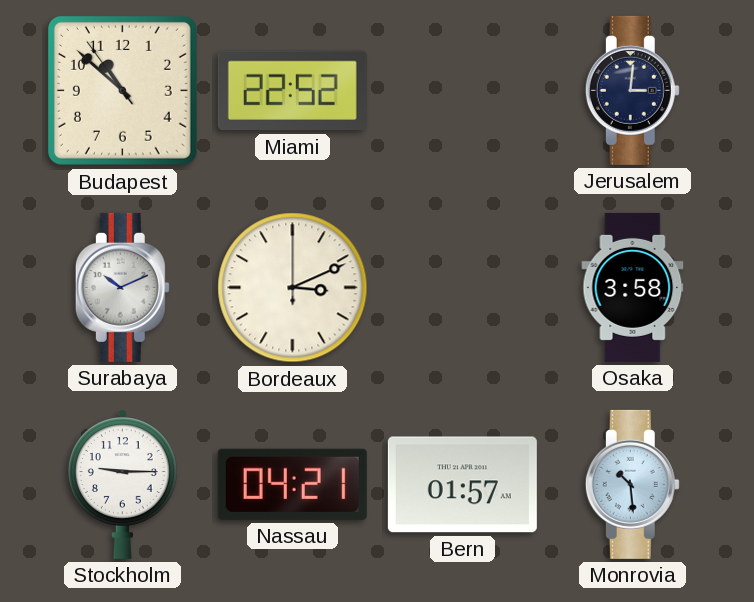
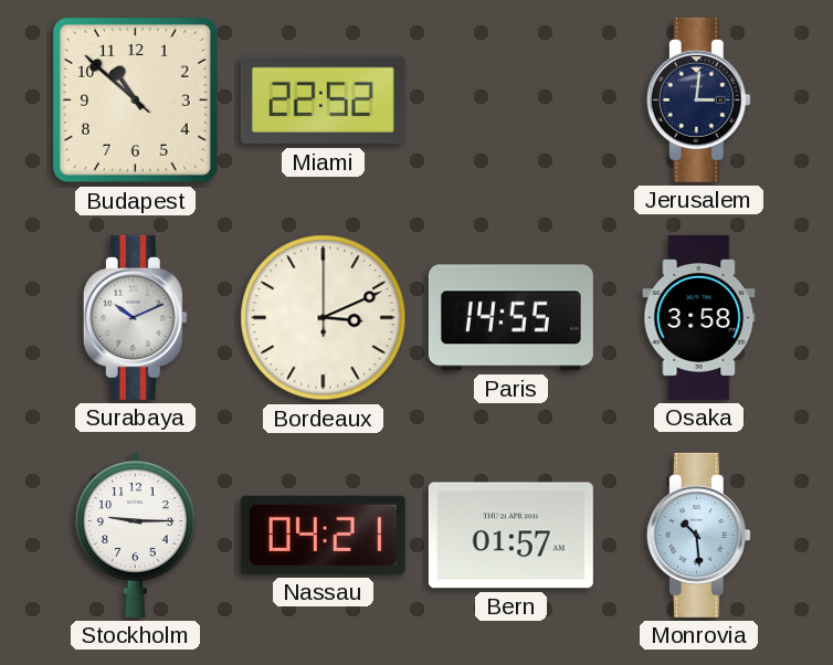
Budapest: 10:51:54 -> 10:51:52
Paris: none -> 14:55
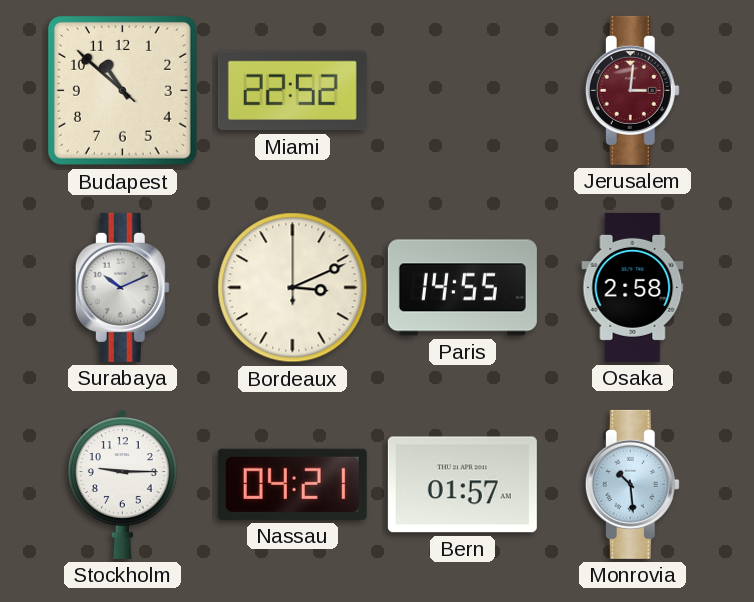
Jerusalem dial: navy -> burgundy
Osaka: 3:58 -> 2:58
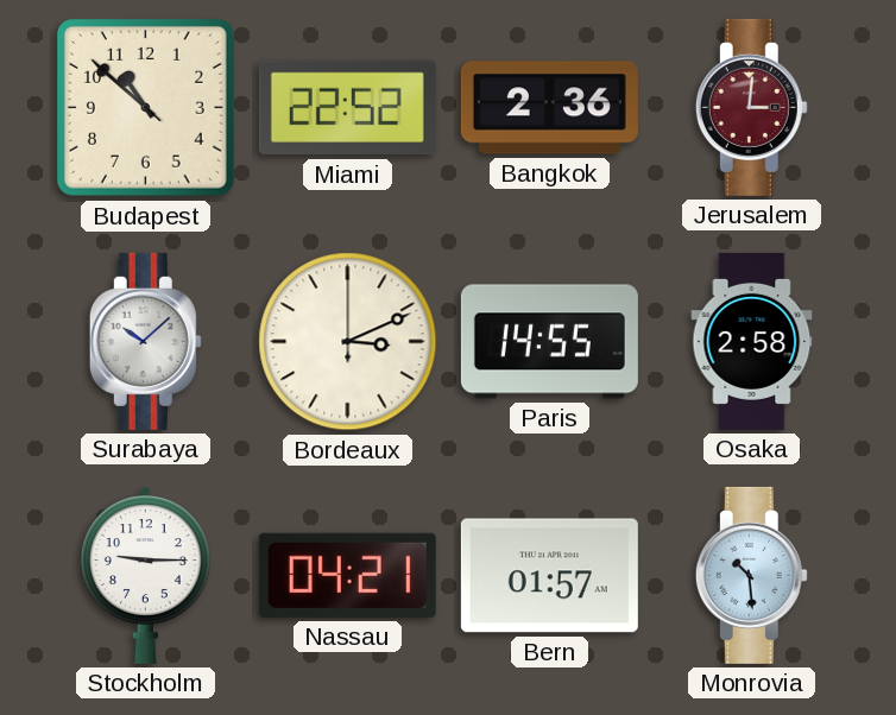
Bangkok: none -> 2:36
Surabaya: 10:11 -> 10:08
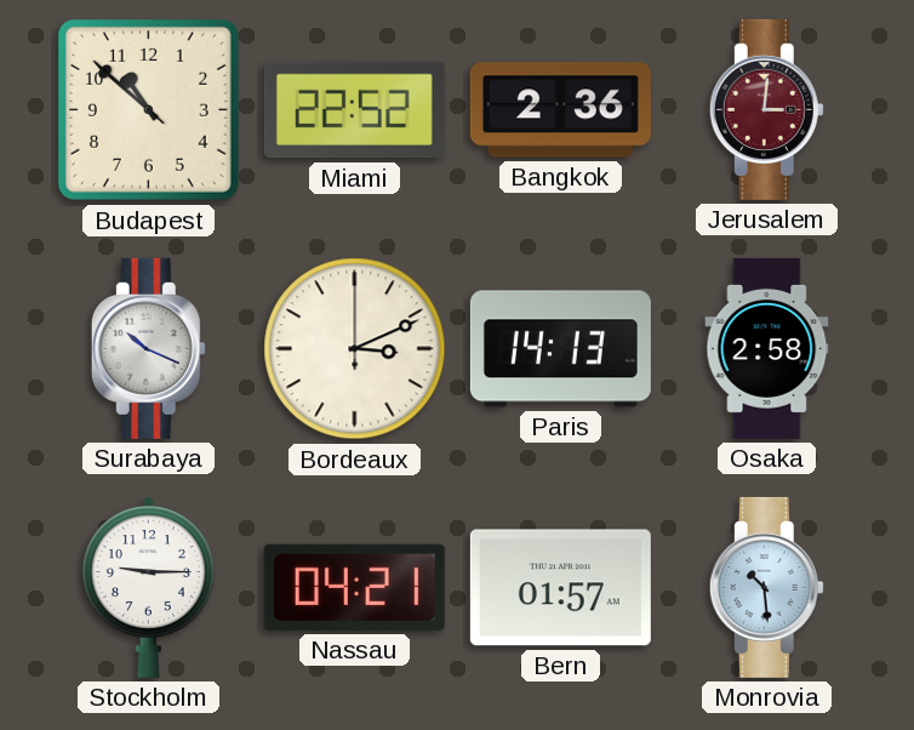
Surabaya: 10:08 -> 10:19
Paris: 14:55 -> 14:13
